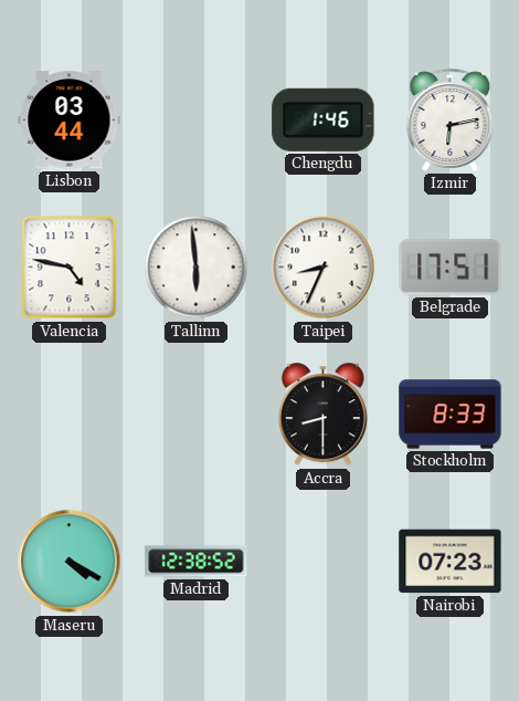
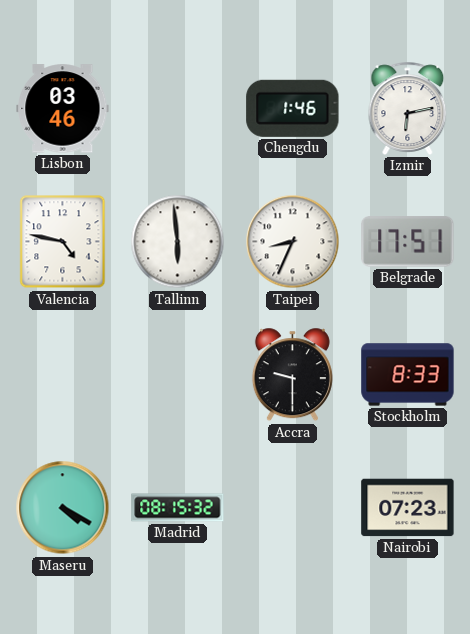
Lisbon: 03:44 -> 03:46
Accra: 8:30 -> 9:30
Madrid: 12:38 -> 08:15
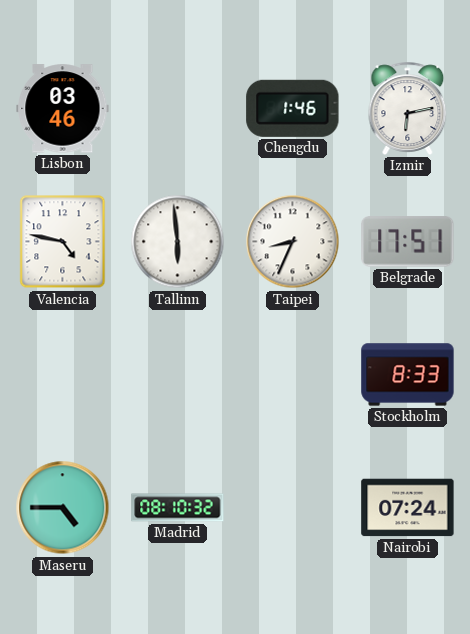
Accra: 9:30 -> none
Maseru: 4:20 -> 4:45
Madrid: 08:15 -> 08:10
Nairobi: 07:23 -> 07:24
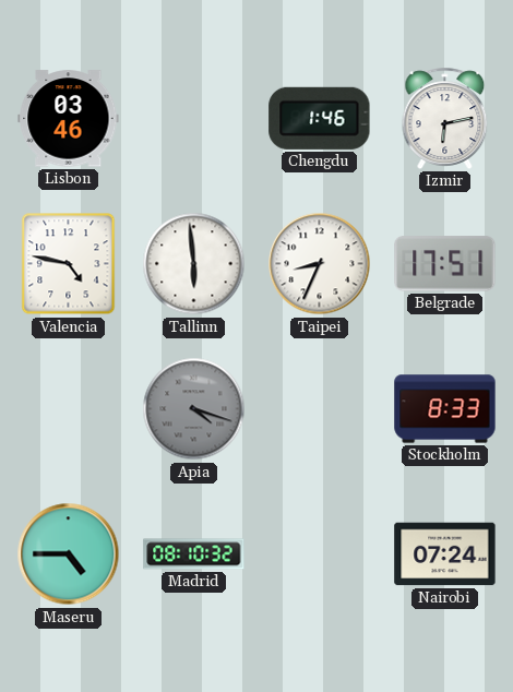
Apia: none -> 4:18
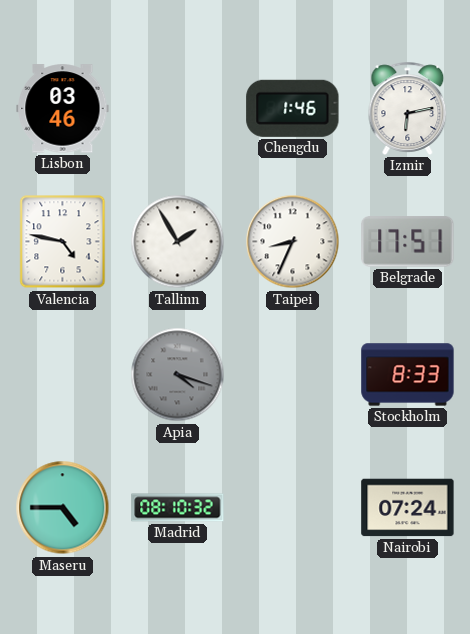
Tallinn: 5:59 -> 1:55
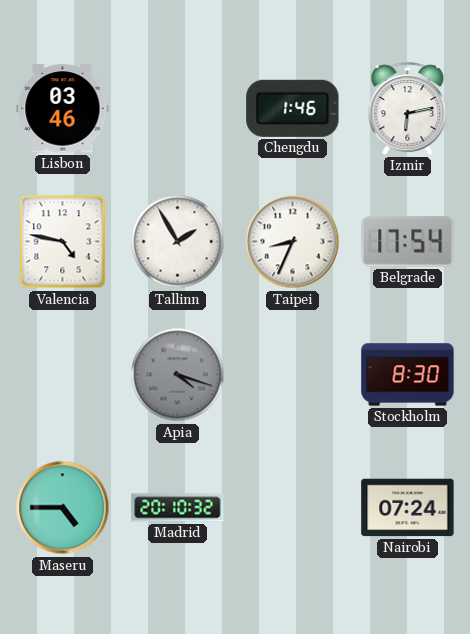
Belgrade: 17:51 -> 17:54
Stockholm: 8:33 -> 8:30
Madrid: 08:10 -> 20:10
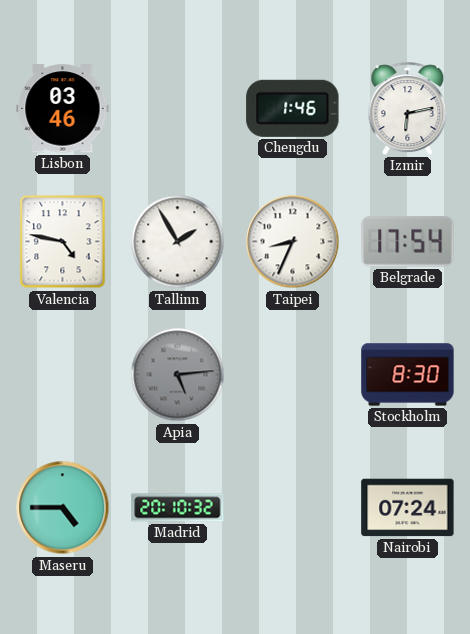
Apia: 4:18 -> 5:14
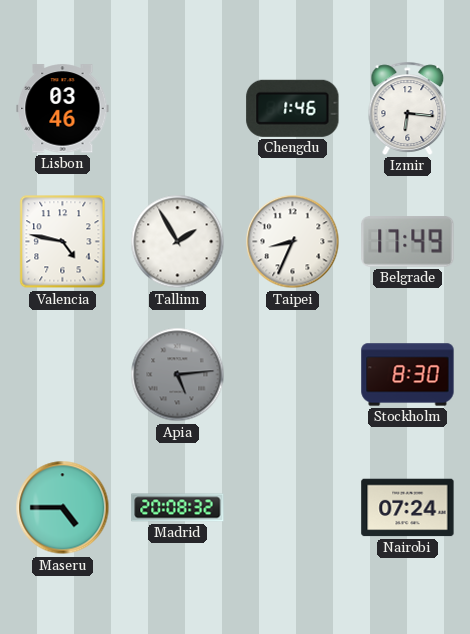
Izmir: 6:13 -> 6:16
Belgrade: 17:54 -> 17:49
Madrid: 20:10 -> 20:08
